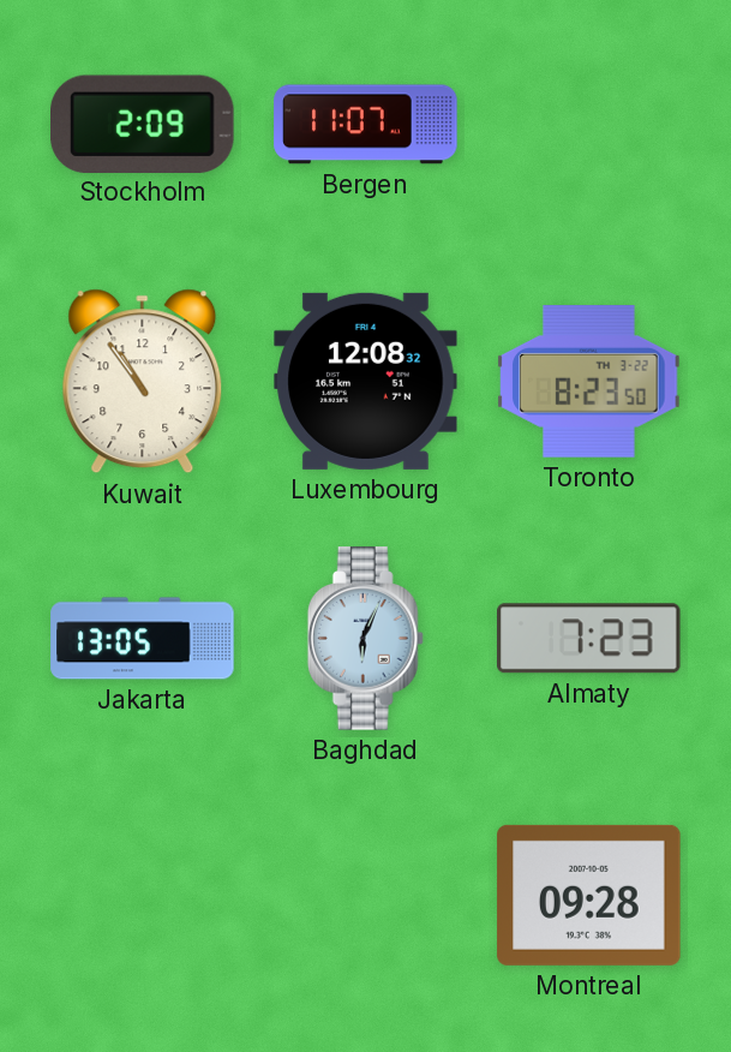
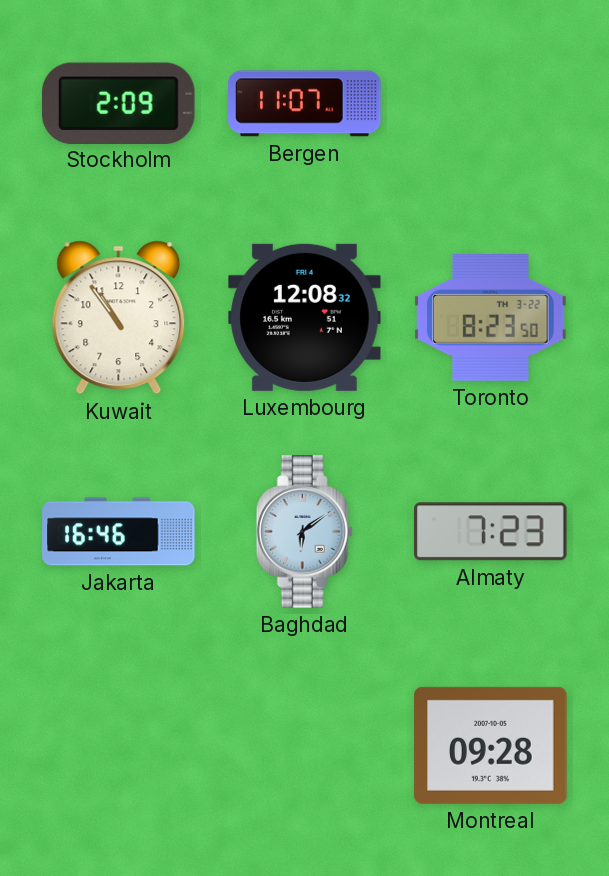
Jakarta: 13:05 -> 16:46
Baghdad: 6:04 -> 6:09
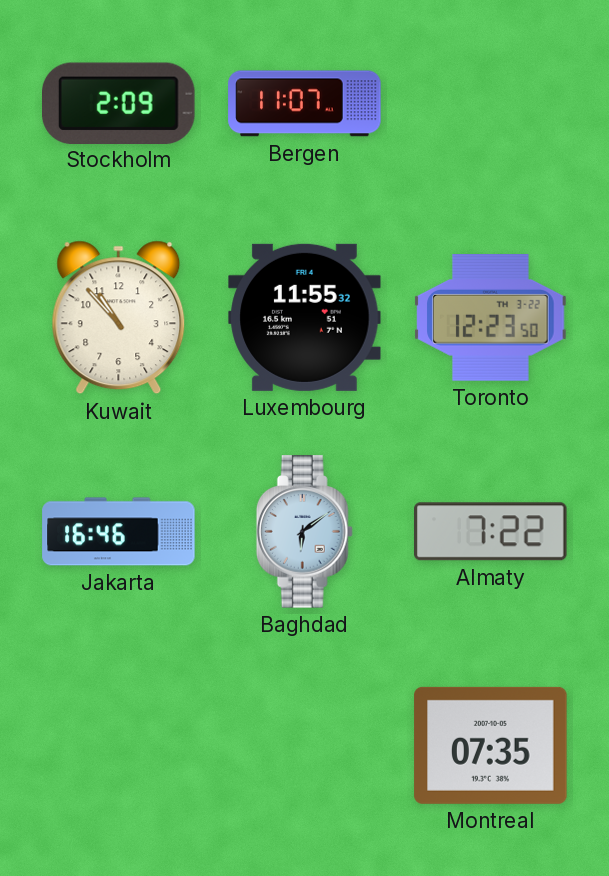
Kuwait: 10:54 -> 10:53
Luxembourg: 12:08 -> 11:55
Toronto: 8:23 -> 12:23
Almaty: 7:23 -> 7:22
Montreal: 09:28 -> 07:35
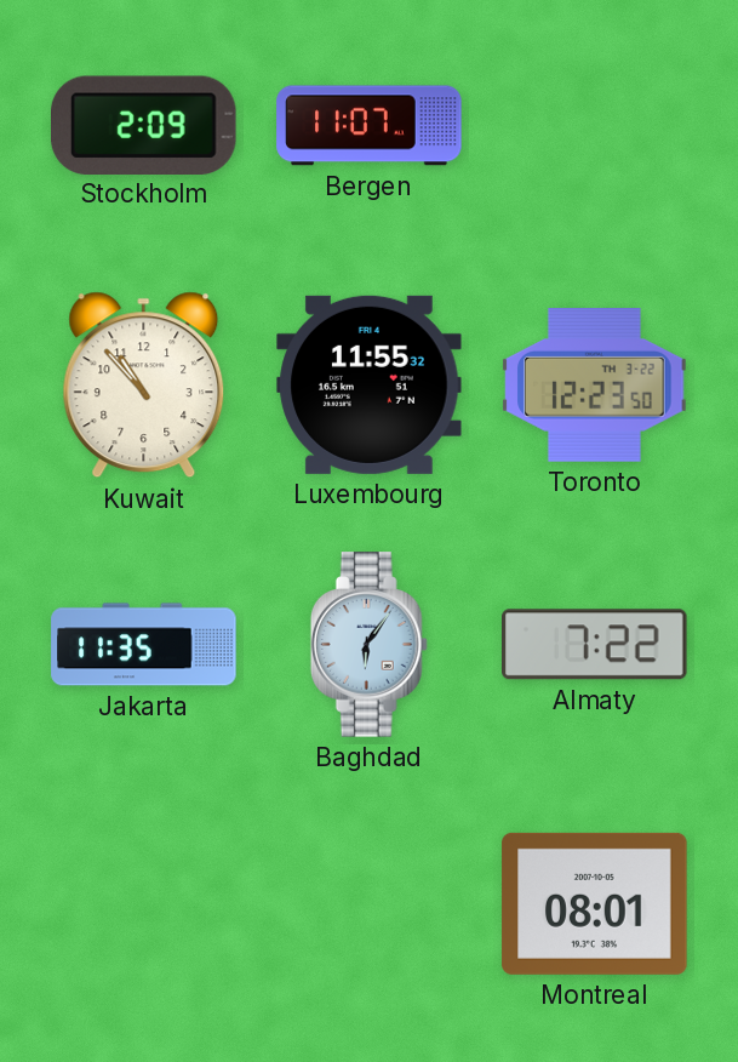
Jakarta: 16:46 -> 11:35
Baghdad: 6:09 -> 6:06
Montreal: 07:35 -> 08:01
